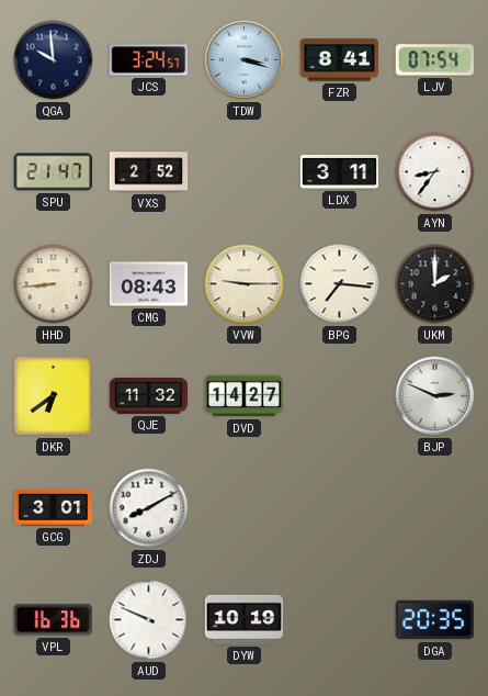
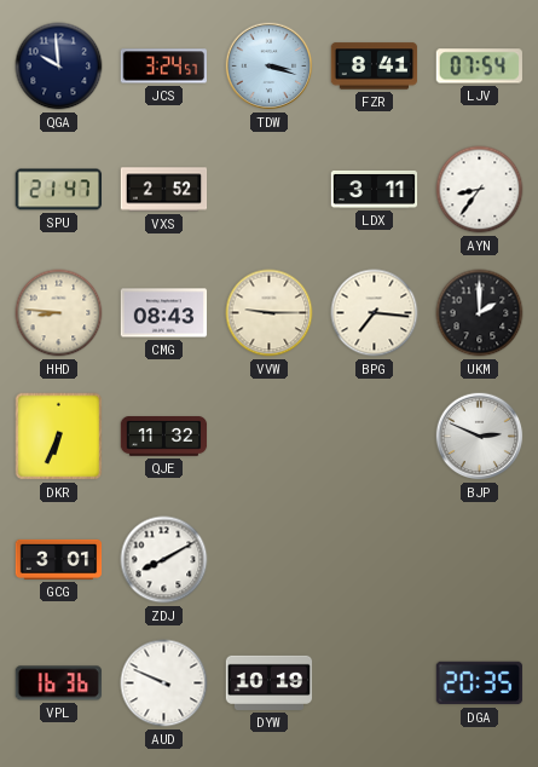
HHD: 8:44 -> 8:46
DKR: 6:39 -> 6:34
DVD: 14:27 -> none
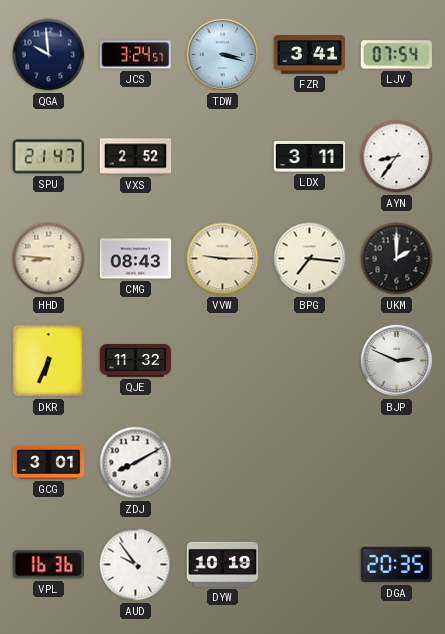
FZR: 8:41 -> 3:41
AUD: 9:49 -> 9:54
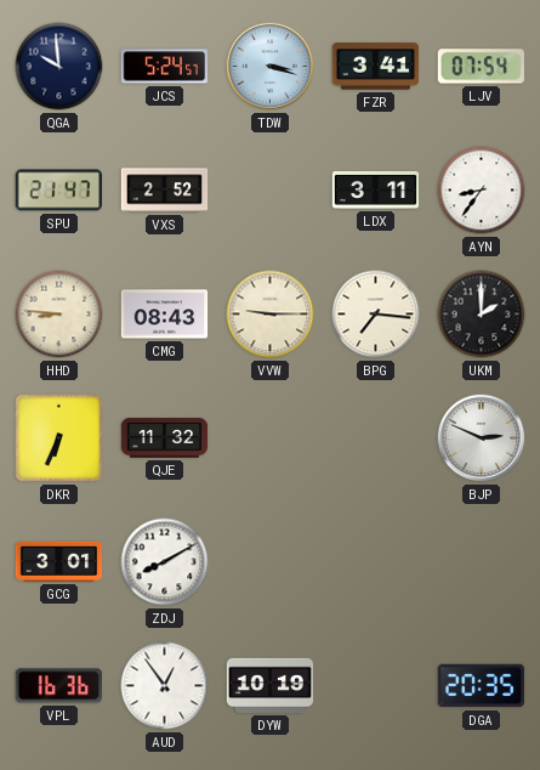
JCS: 3:24 -> 5:24
AUD: 9:54 -> 12:54
